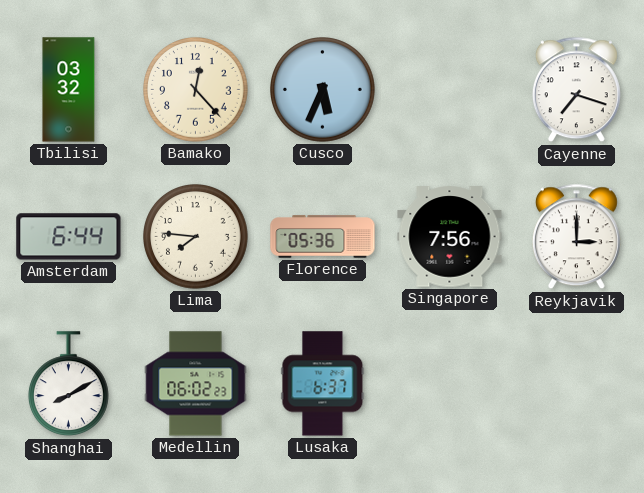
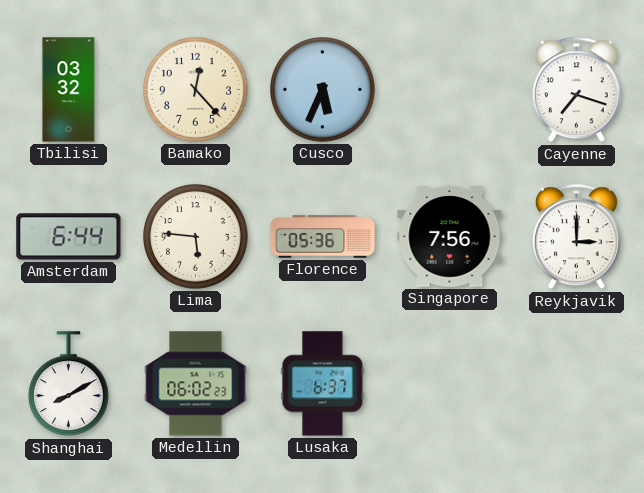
Lima: 7:46 -> 5:46
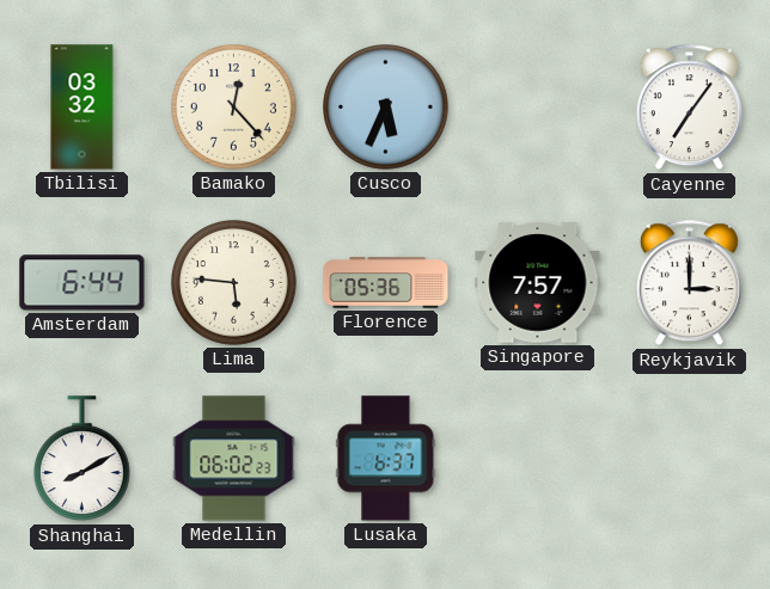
Cayenne: 7:18 -> 7:06
Singapore: 7:56 -> 7:57
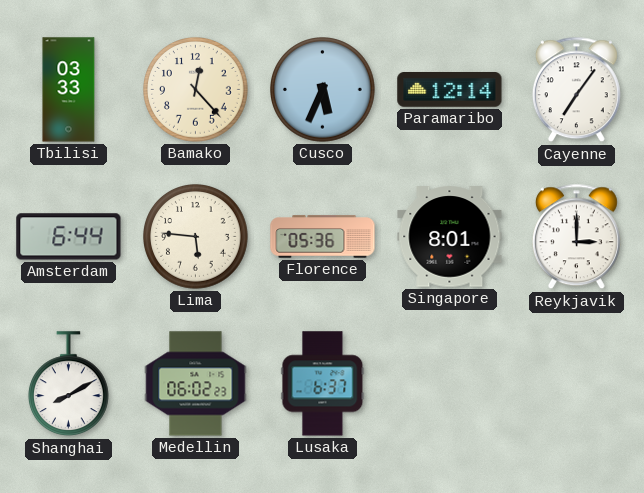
Tbilisi: 03:32 -> 03:33
Paramaribo: none -> 12:14
Singapore: 7:57 -> 8:01
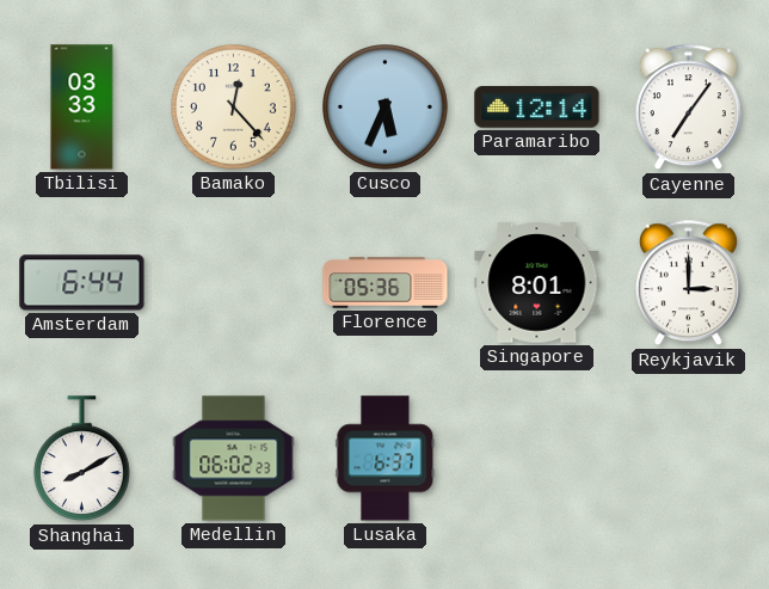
Lima: 5:46 -> none
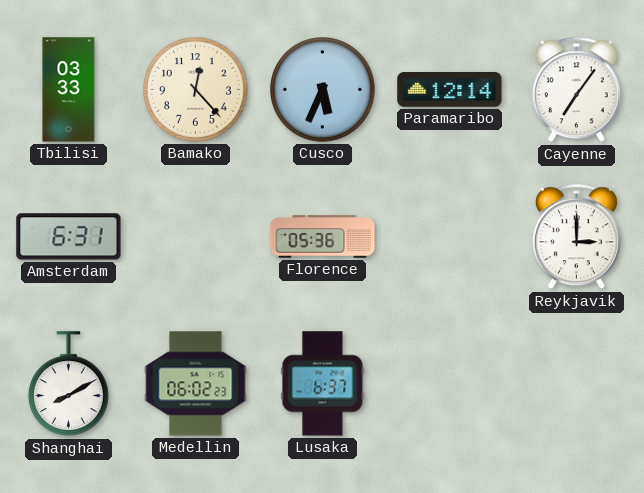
Amsterdam: 6:44 -> 6:31
Singapore: 8:01 -> none
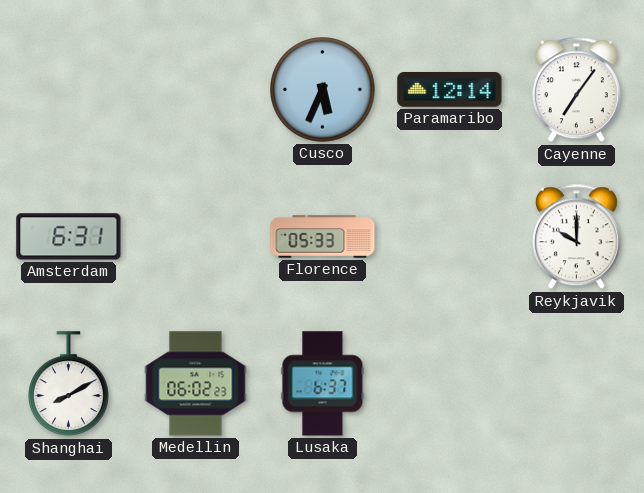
Tbilisi: 03:33 -> none
Bamako: 12:23 -> none
Florence: 05:36 -> 05:33
Reykjavik: 3:00 -> 10:00
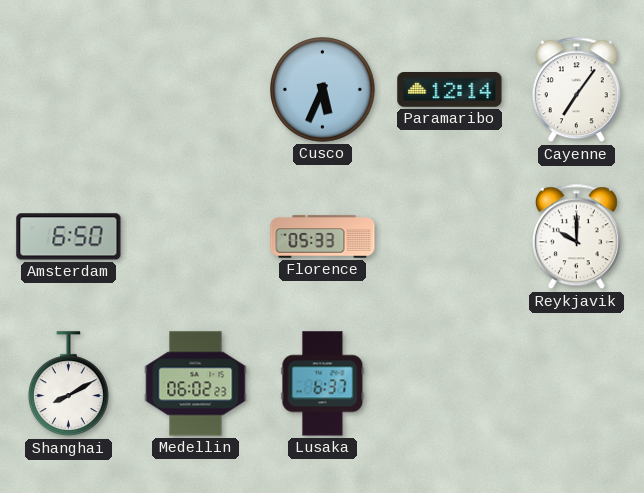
Amsterdam: 6:31 -> 6:50
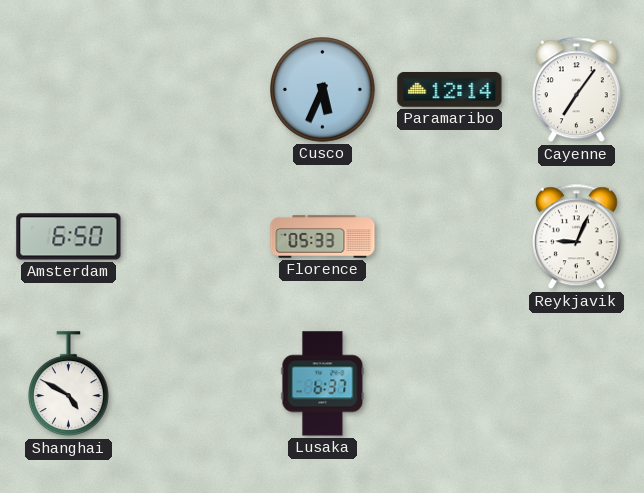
Reykjavik: 10:00 -> 9:04
Shanghai: 8:10 -> 4:50
Medellin: 06:02 -> none
